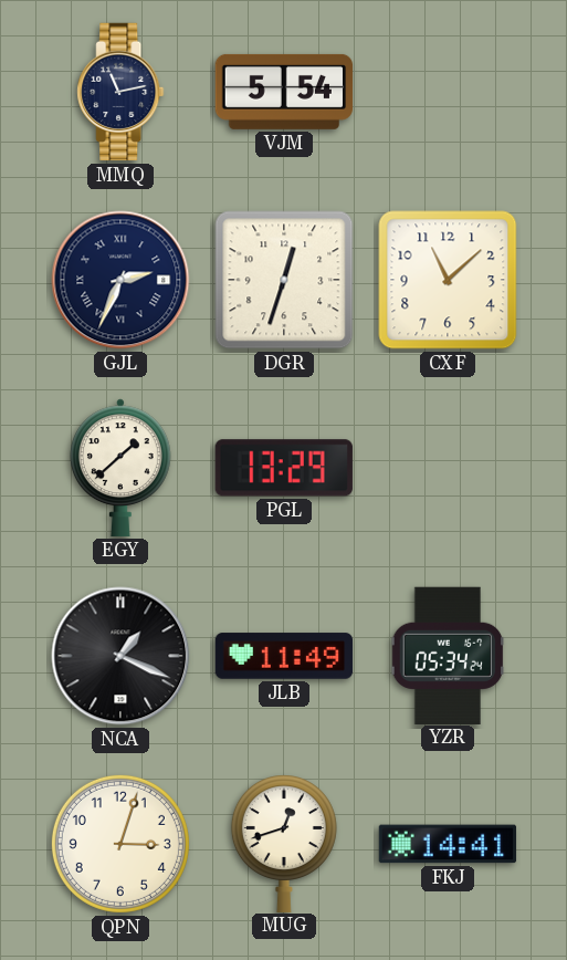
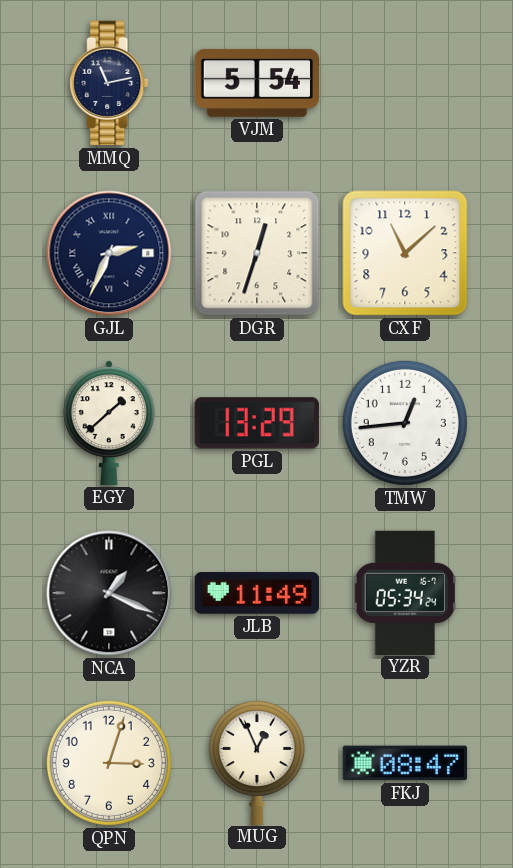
TMW: none -> 12:44
MUG: 12:42 -> 12:56
FKJ: 14:41 -> 08:47
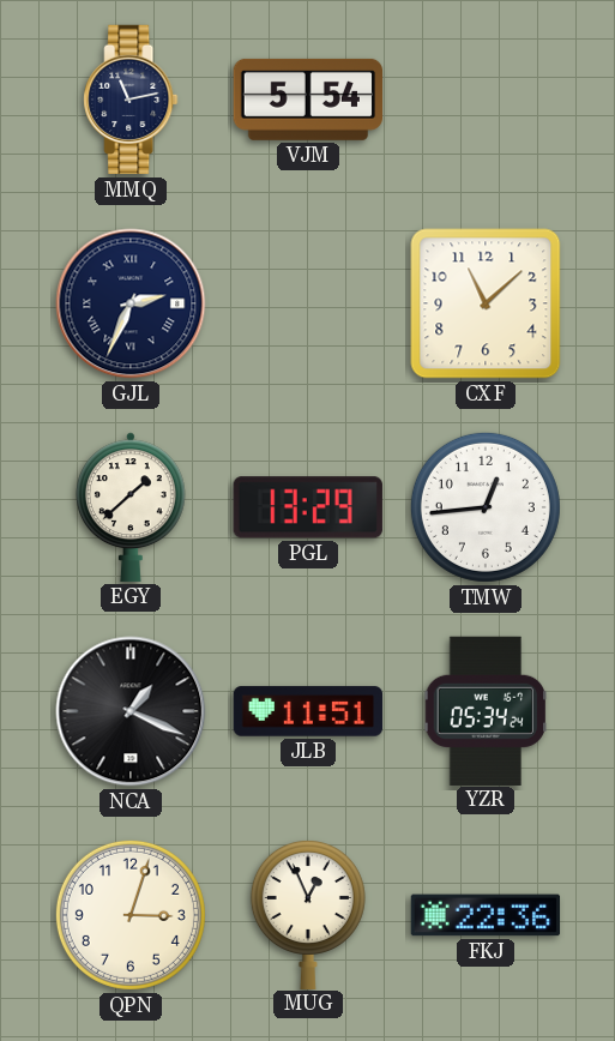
DGR: 12:33 -> none
JLB: 11:49 -> 11:51
FKJ: 08:47 -> 22:36
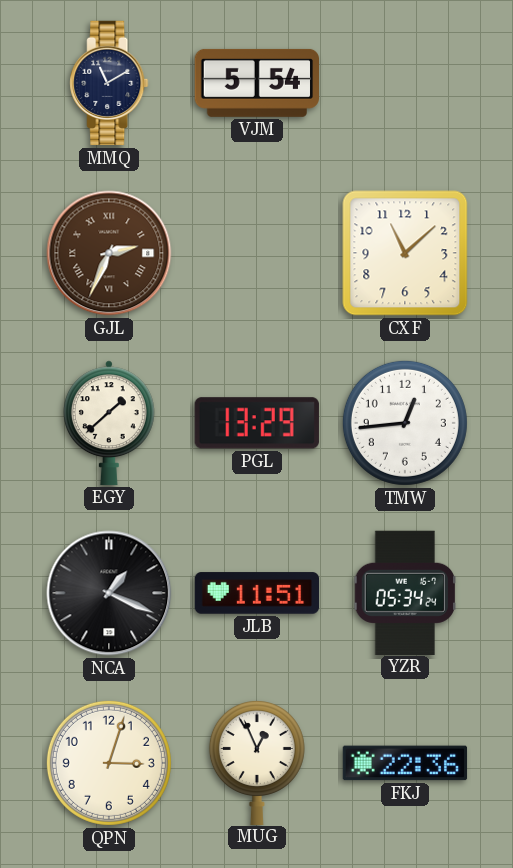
MMQ: 11:13 -> 11:10
GJL dial: navy -> brown
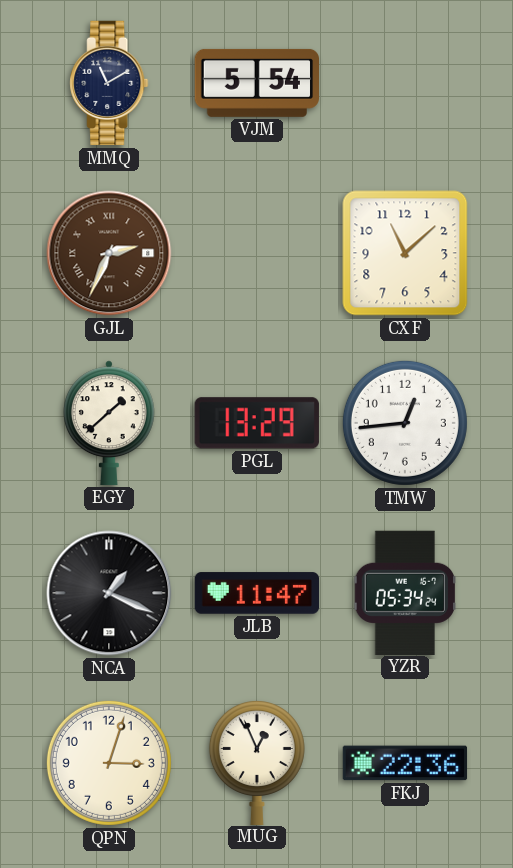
JLB: 11:51 -> 11:47
